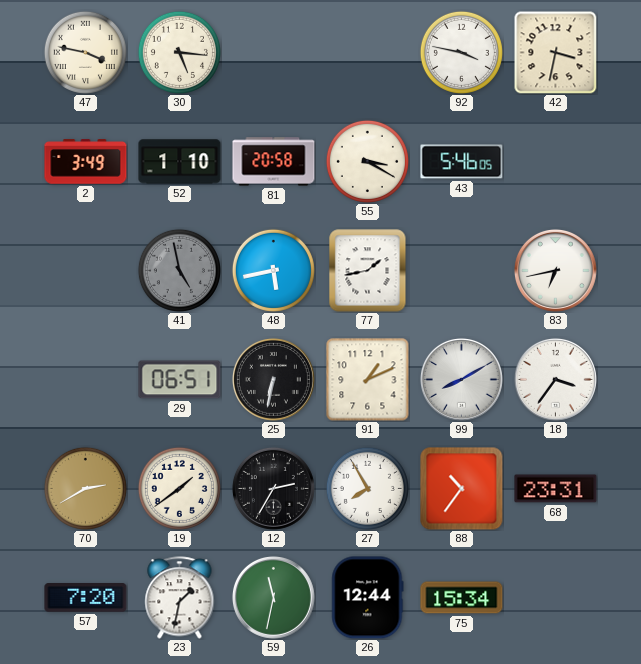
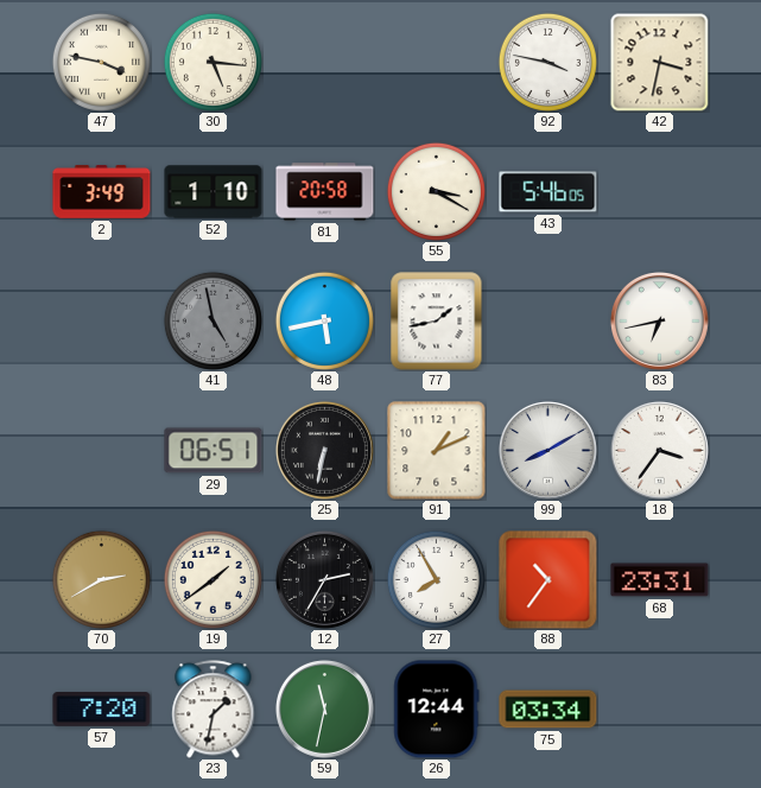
75: 15:34 -> 03:34
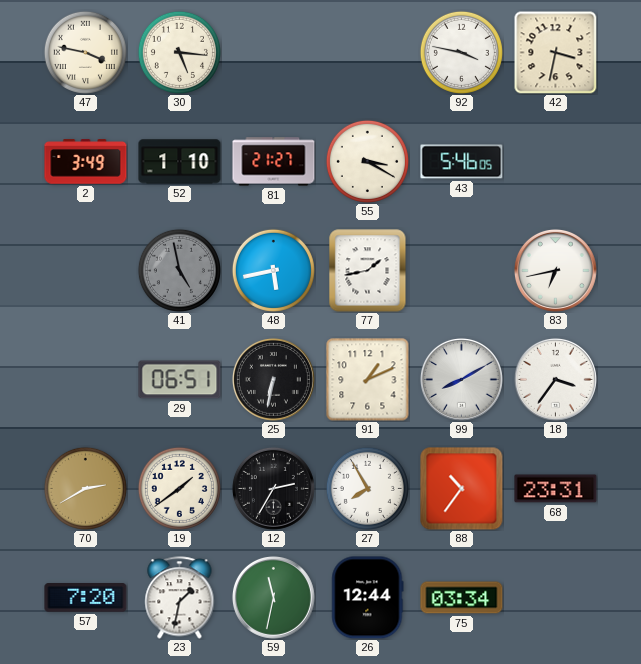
81: 20:58 -> 21:27
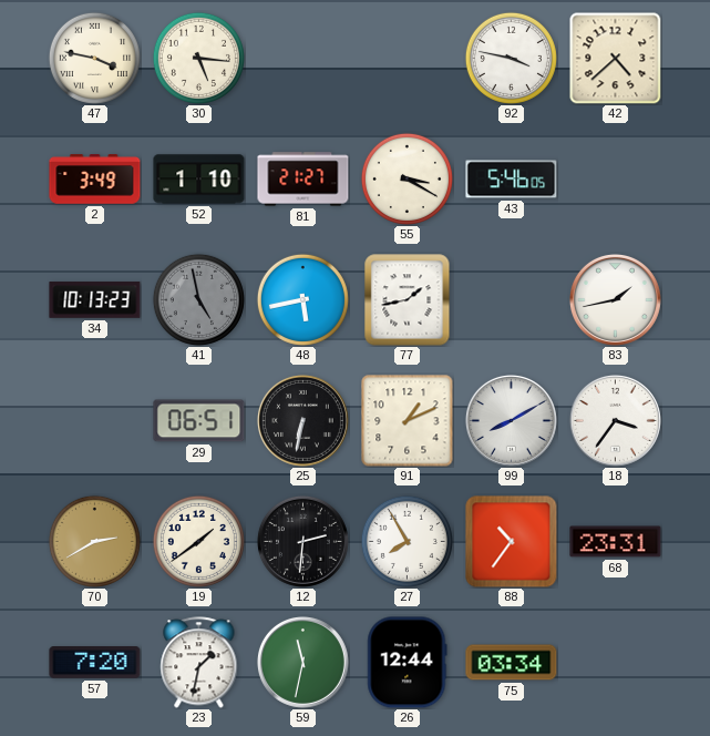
42: 3:32 -> 4:38
34: none -> 10:13
83: 6:43 -> 1:43
12: 2:35 -> 2:31
